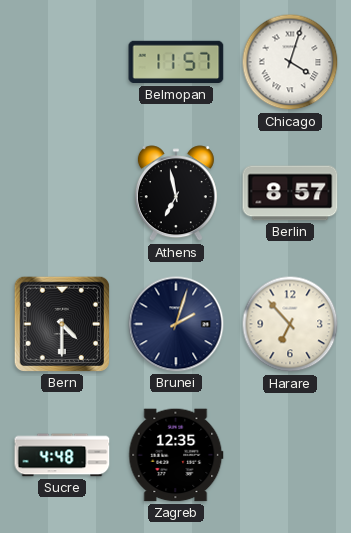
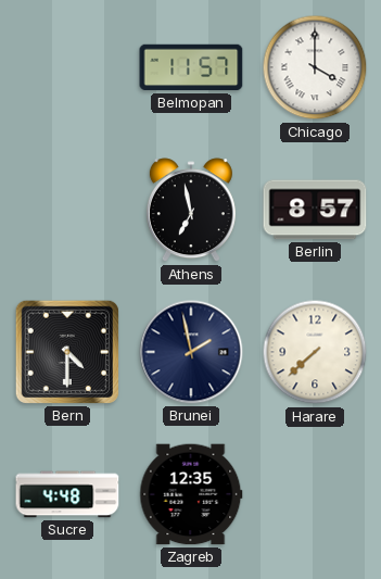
Chicago: 4:03 -> 4:00
Brunei: 2:03 -> 1:58
Harare: 6:53 -> 7:38
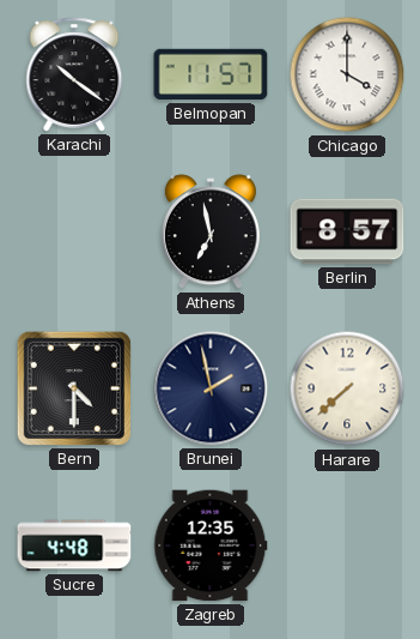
Karachi: none -> 10:21
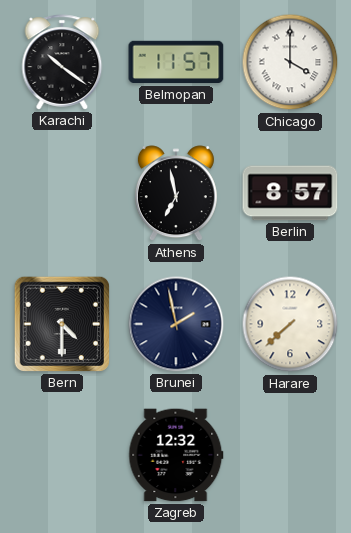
Sucre: 4:48 -> none
Zagreb: 12:35 -> 12:32
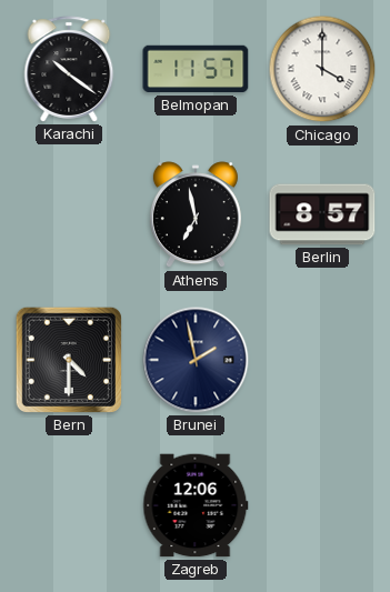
Harare: 7:38 -> none
Zagreb: 12:32 -> 12:06
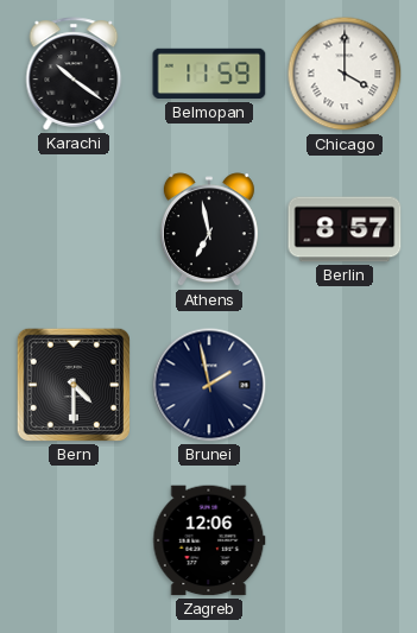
Belmopan: 11:57 -> 11:59
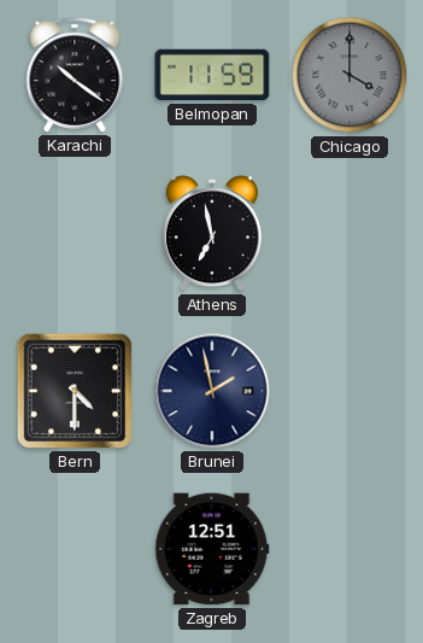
Chicago dial: white -> grey
Berlin: 8:57 -> none
Zagreb: 12:06 -> 12:51
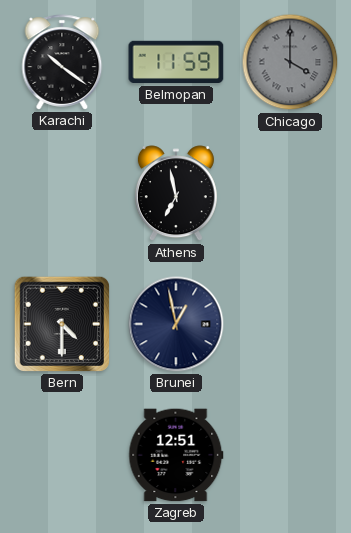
Brunei: 1:58 -> 12:58
